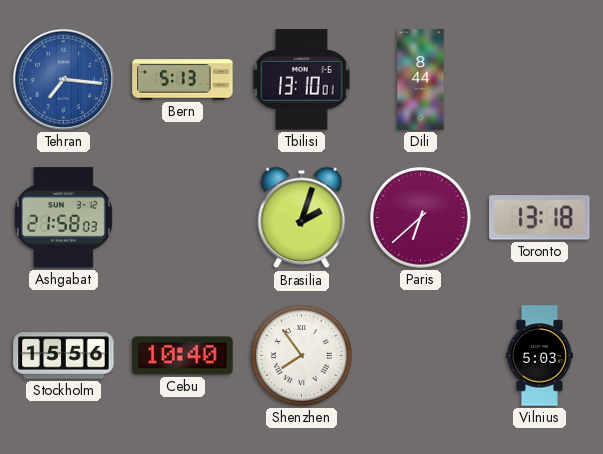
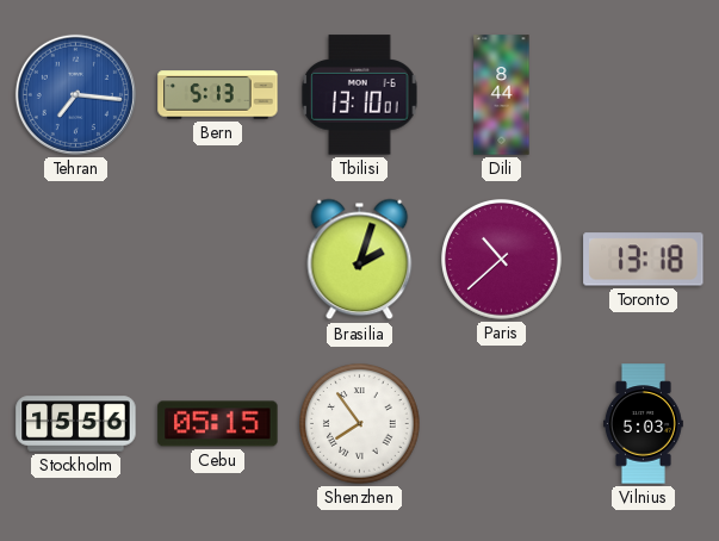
Ashgabat: 21:58 -> none
Paris: 6:38 -> 10:38
Cebu: 10:40 -> 05:15
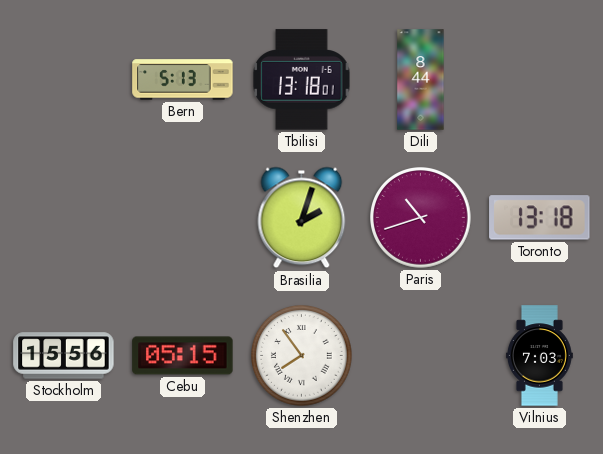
Tehran: 7:16 -> none
Tbilisi: 13:10 -> 13:18
Paris: 10:38 -> 10:42
Vilnius: 5:03 -> 7:03
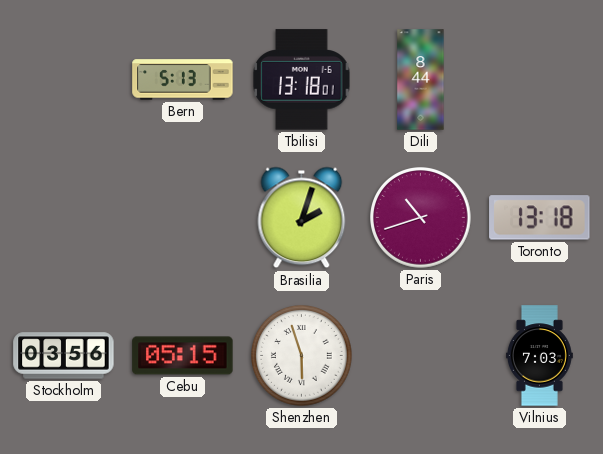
Stockholm: 15:56 -> 03:56
Shenzhen: 7:54 -> 5:57
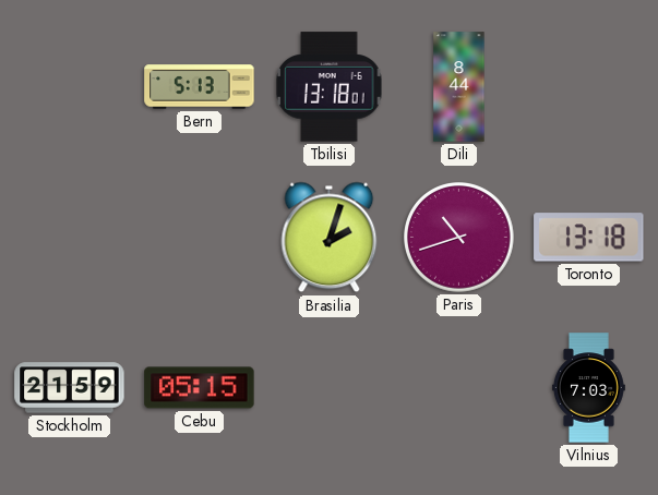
Stockholm: 03:56 -> 21:59
Shenzhen: 5:57 -> none
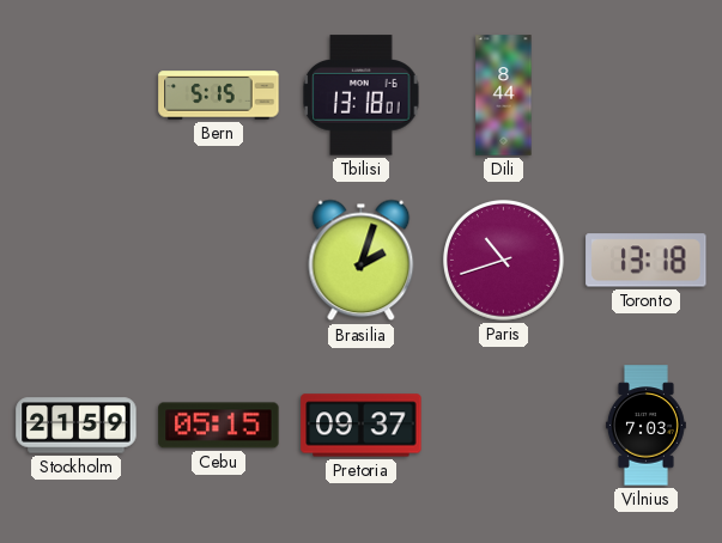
Bern: 5:13 -> 5:15
Pretoria: none -> 09:37
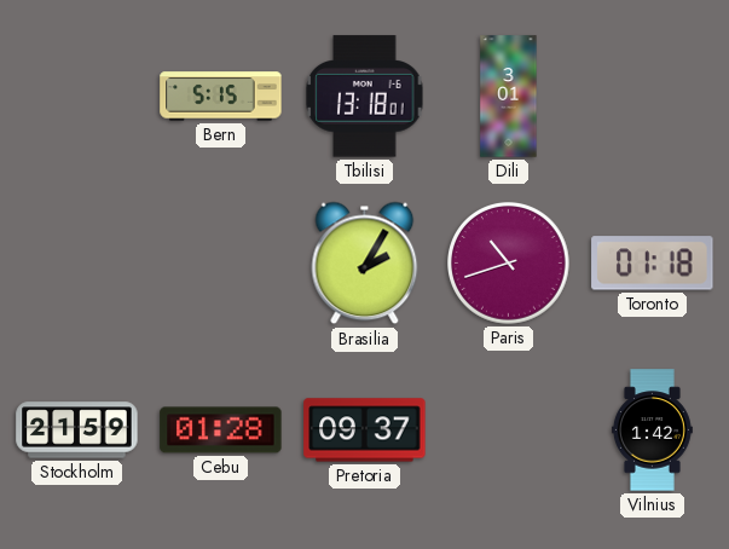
Dili: 8:44 -> 3:01
Brasilia: 2:03 -> 2:05
Toronto: 13:18 -> 01:18
Cebu: 05:15 -> 01:28
Vilnius: 7:03 -> 1:42
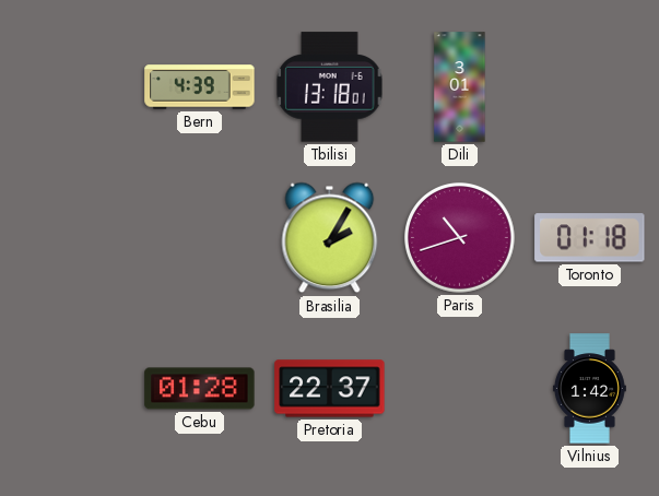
Bern: 5:15 -> 4:39
Stockholm: 21:59 -> none
Pretoria: 09:37 -> 22:37
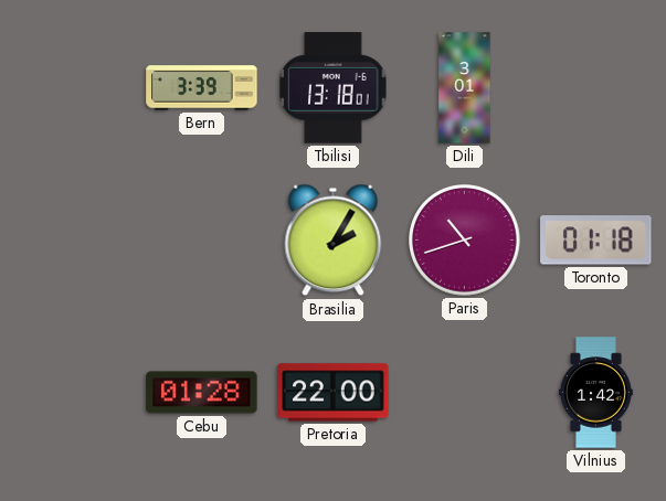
Bern: 4:39 -> 3:39
Pretoria: 22:37 -> 22:00
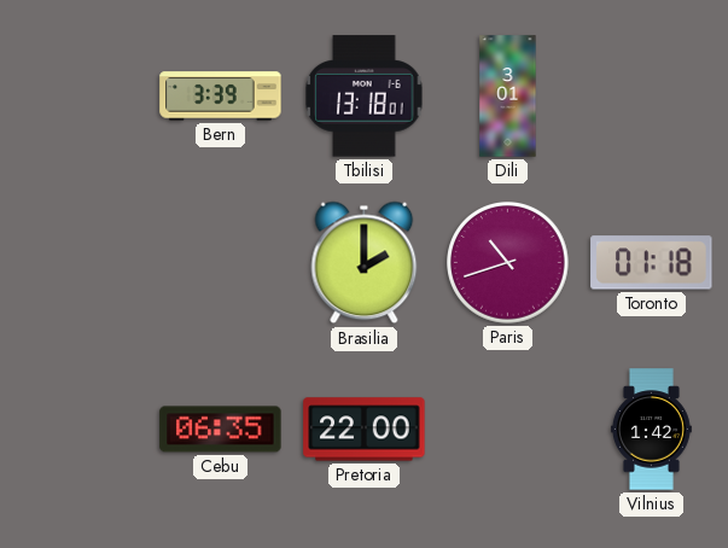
Brasilia: 2:05 -> 2:00
Cebu: 01:28 -> 06:35
